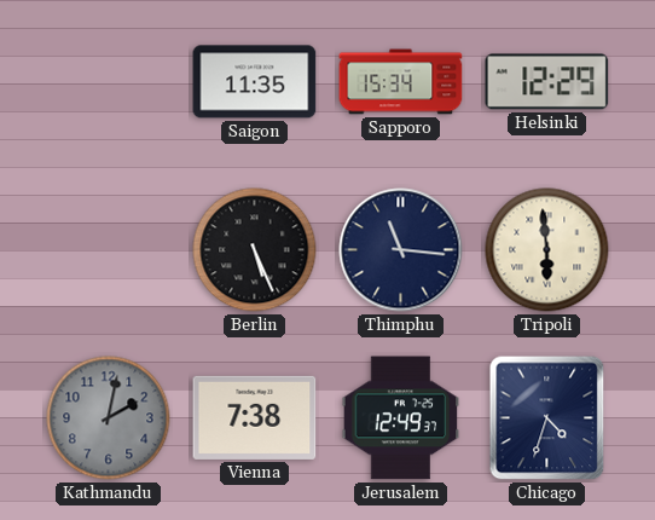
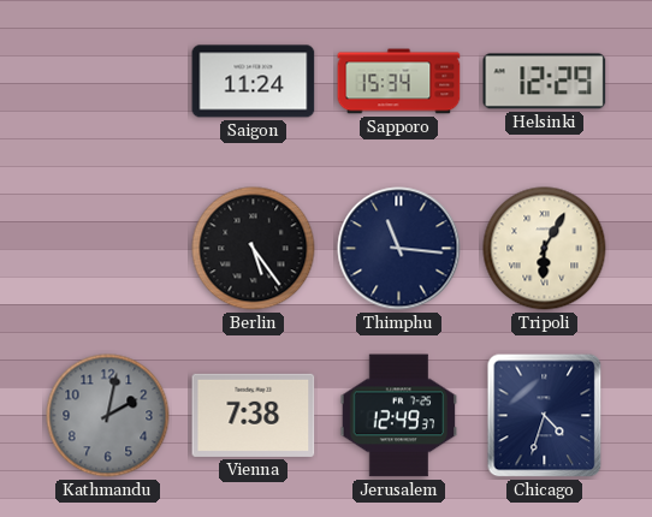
Saigon: 11:35 -> 11:24
Berlin: 5:26 -> 5:24
Tripoli: 5:59 -> 6:05
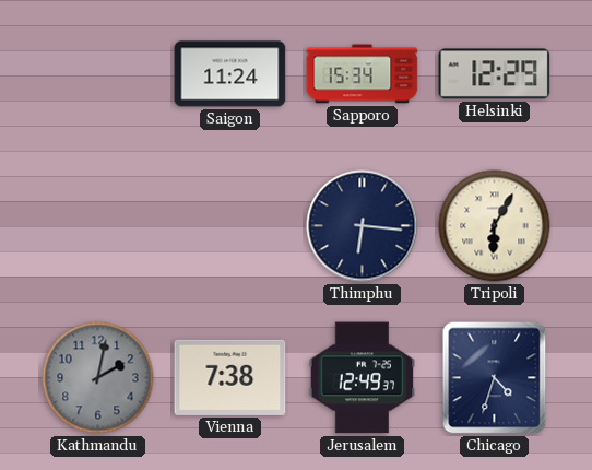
Berlin: 5:24 -> none
Thimphu: 11:16 -> 6:16
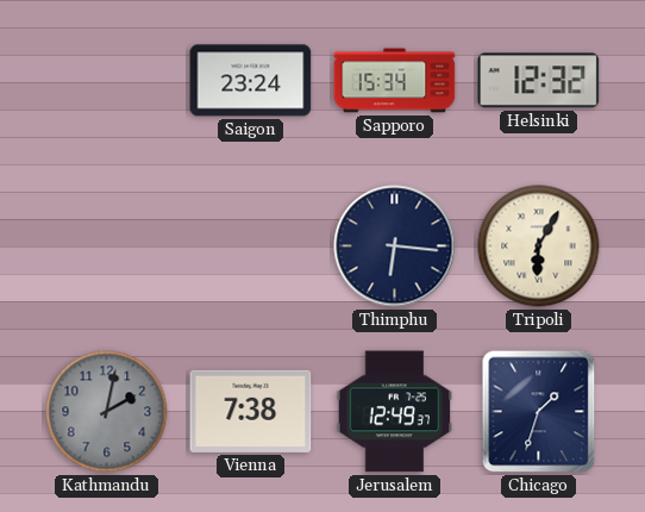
Saigon: 11:24 -> 23:24
Helsinki: 12:29 -> 12:32
Chicago: 4:33 -> 1:33
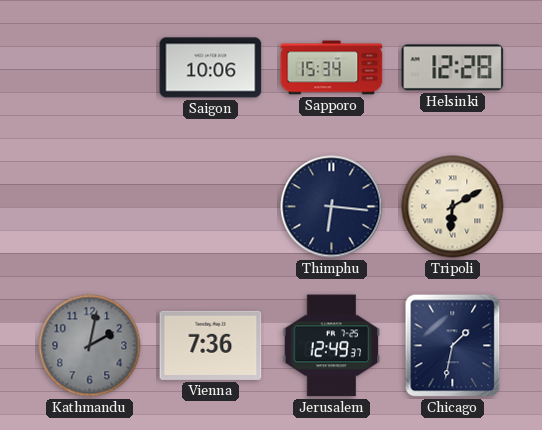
Saigon: 23:24 -> 10:06
Helsinki: 12:32 -> 12:28
Tripoli: 6:05 -> 6:10
Vienna: 7:38 -> 7:36
Chicago: 1:33 -> 1:32
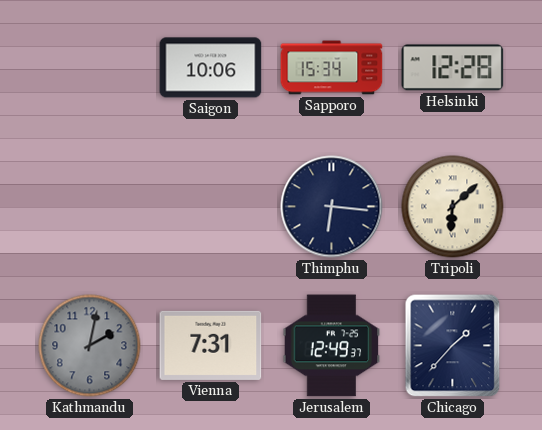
Tripoli: 6:10 -> 6:08
Vienna: 7:36 -> 7:31
Chicago: 1:32 -> 1:37
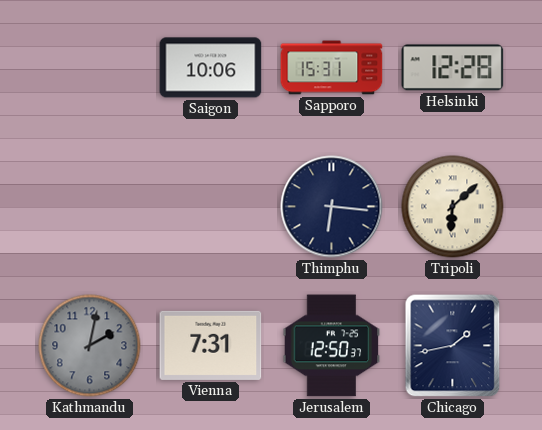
Sapporo: 15:34 -> 15:31
Jerusalem: 12:49 -> 12:50
Chicago: 1:37 -> 1:43
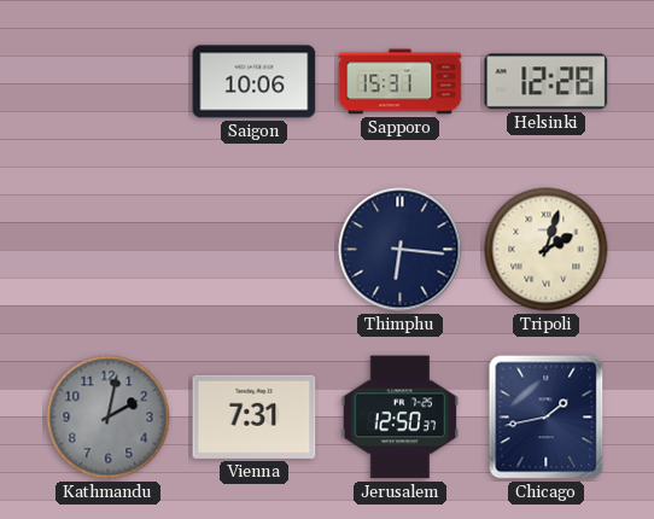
Tripoli: 6:08 -> 2:03
